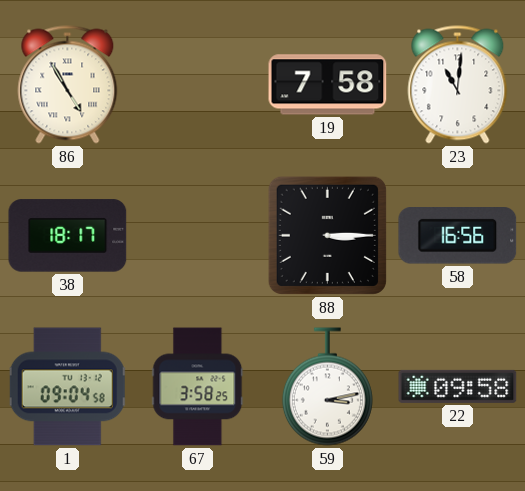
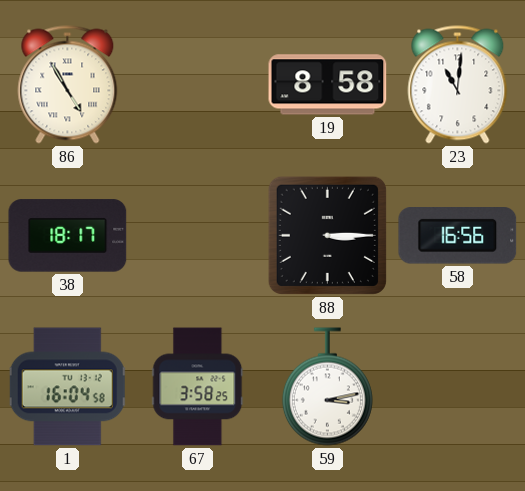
19: 7:58 -> 8:58
1: 09:04 -> 16:04
22: 09:58 -> none
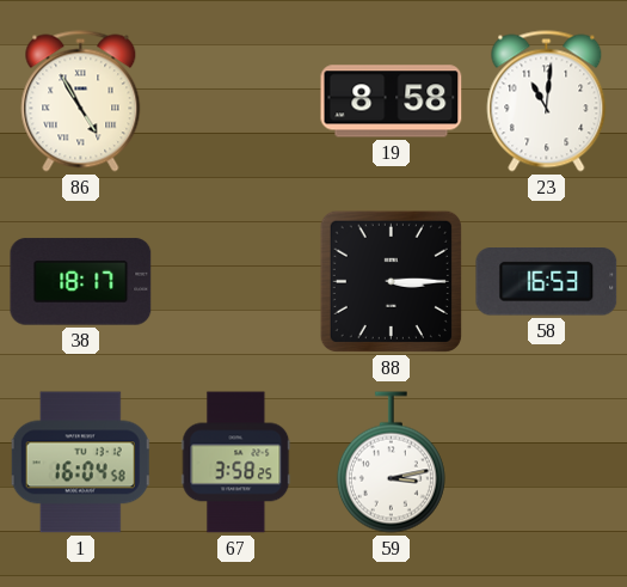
58: 16:56 -> 16:53
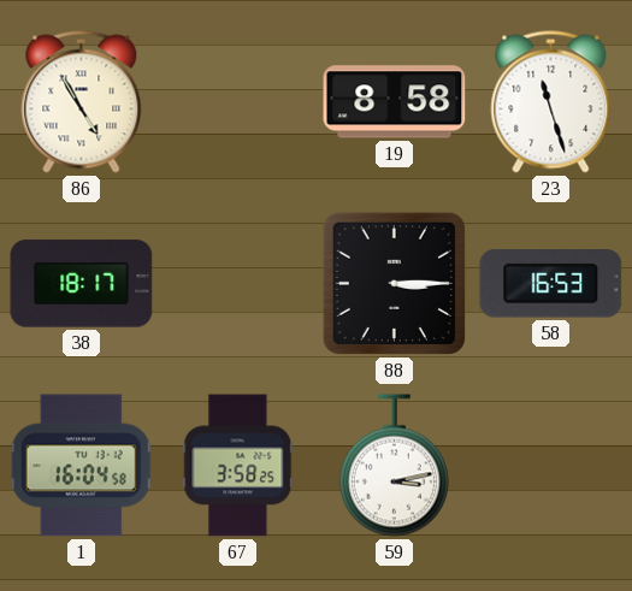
23: 11:01 -> 11:27
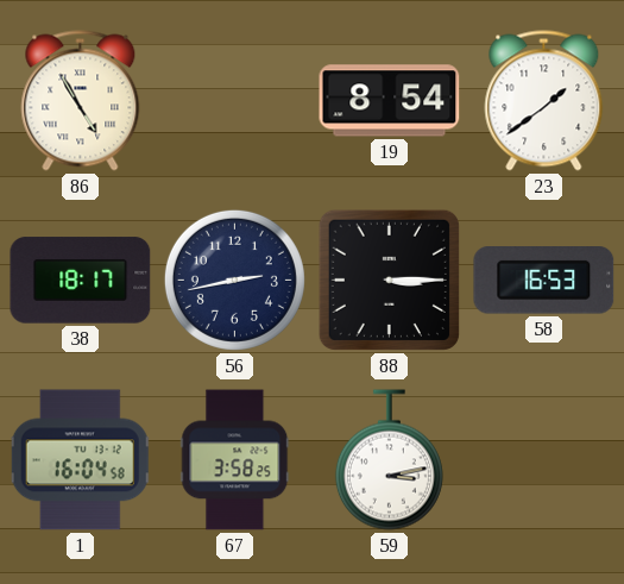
19: 8:58 -> 8:54
23: 11:27 -> 1:39
56: none -> 2:43
